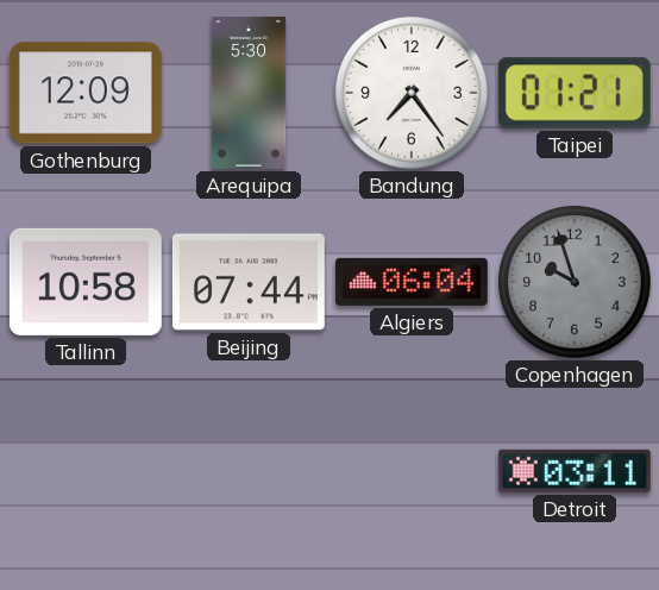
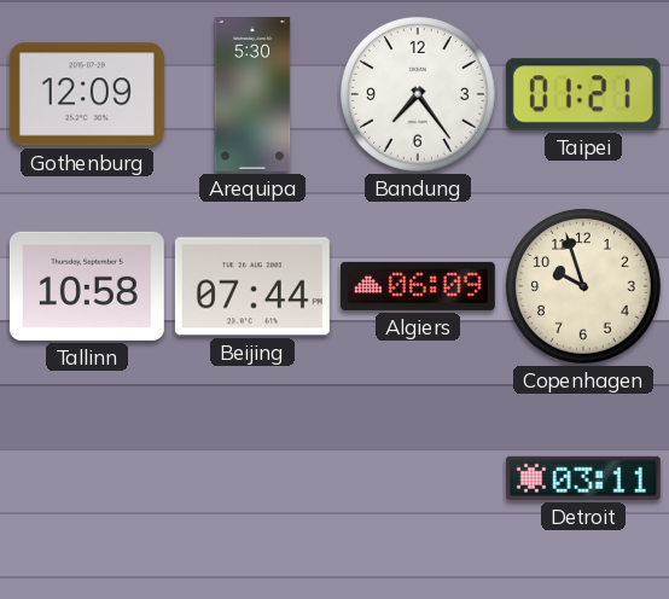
Algiers: 06:04 -> 06:09
Copenhagen dial: grey -> cream
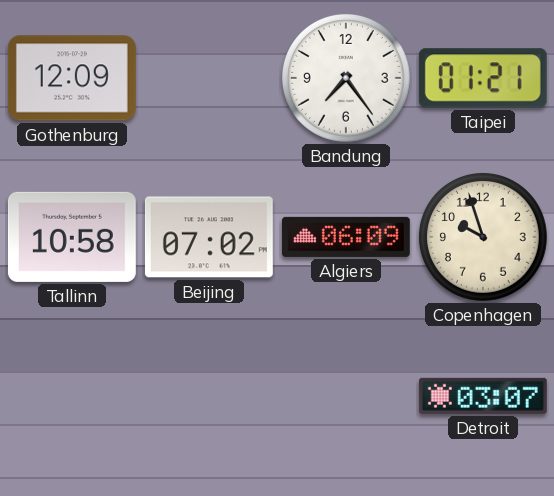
Arequipa: 5:30 -> none
Beijing: 07:44 -> 07:02
Detroit: 03:11 -> 03:07
